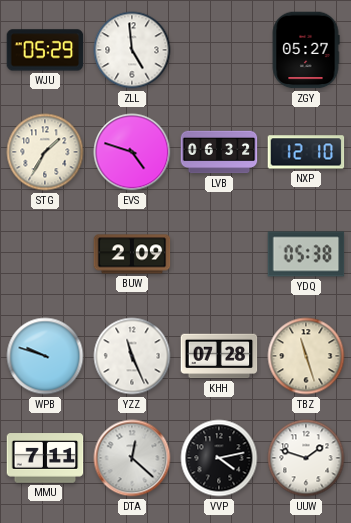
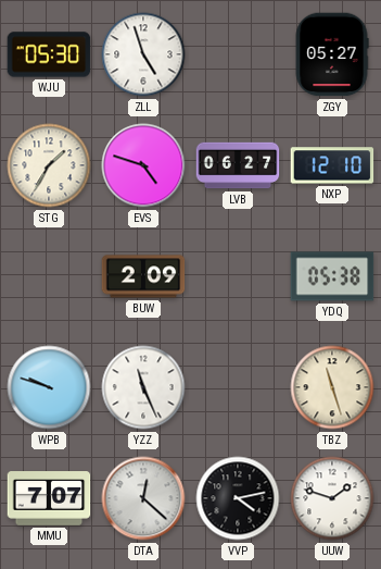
WJU: 05:29 -> 05:30
ZLL: 4:59 -> 4:57
LVB: 06:32 -> 06:27
KHH: 07:28 -> none
MMU: 7:11 -> 7:07
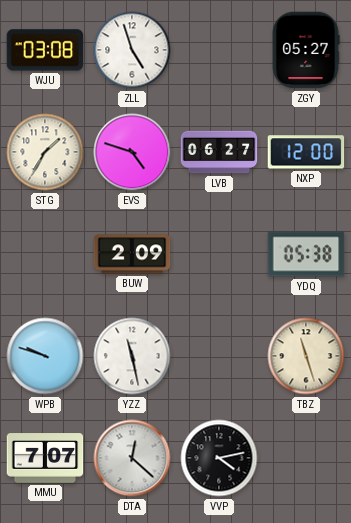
WJU: 05:30 -> 03:08
NXP: 12:10 -> 12:00
YZZ: 11:26 -> 11:28
UUW: 1:48 -> none
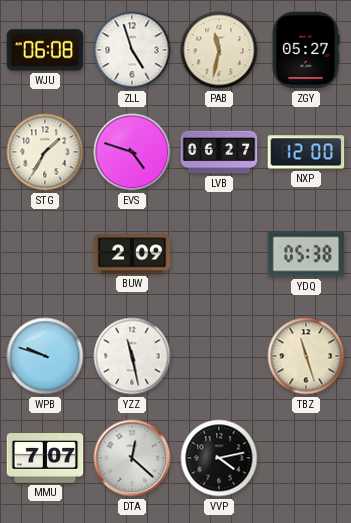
WJU: 03:08 -> 06:08
PAB: none -> 11:32
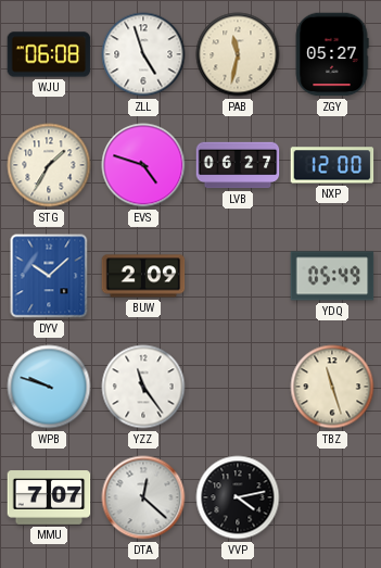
DYV: none -> 10:08
YDQ: 05:38 -> 05:49
YZZ: 11:28 -> 11:24
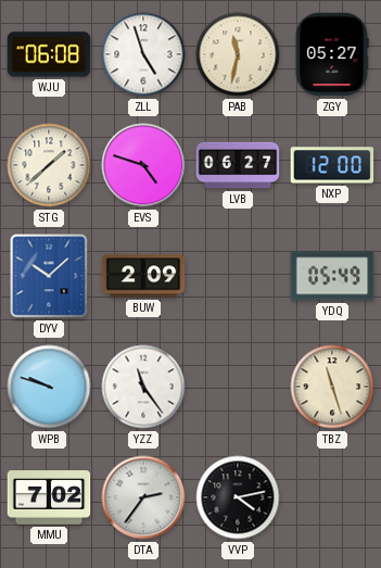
STG: 1:35 -> 1:38
MMU: 7:07 -> 7:02
DTA: 12:22 -> 2:36
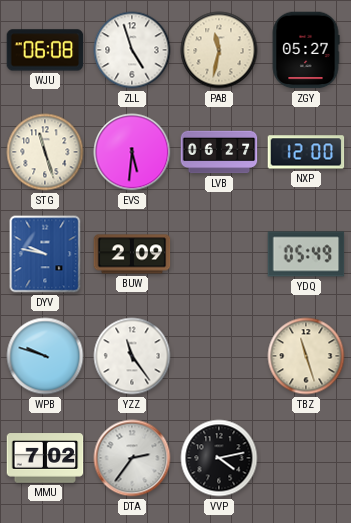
STG: 1:38 -> 11:27
EVS: 4:48 -> 5:31
DYV: 10:08 -> 9:47
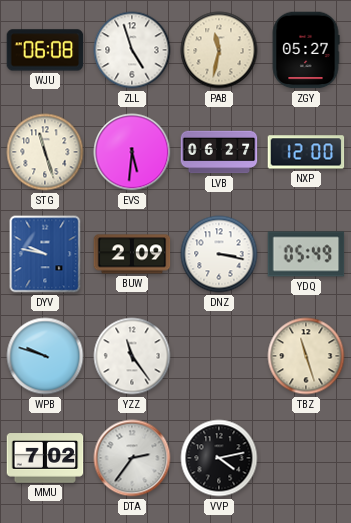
DNZ: none -> 3:17
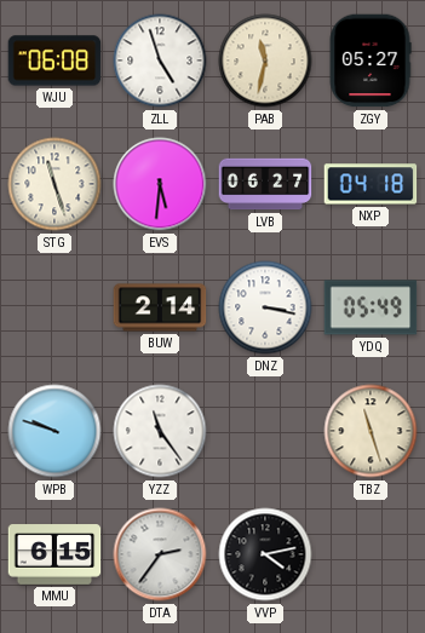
NXP: 12:00 -> 04:18
DYV: 9:47 -> none
BUW: 2:09 -> 2:14
MMU: 7:02 -> 6:15
